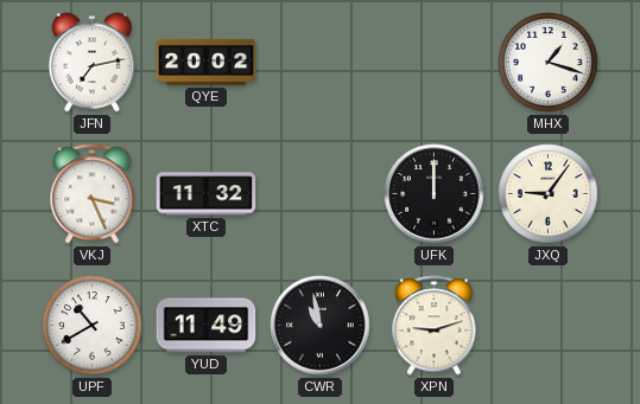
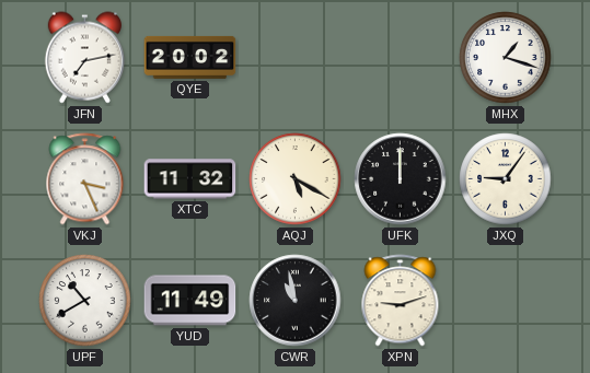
AQJ: none -> 5:20
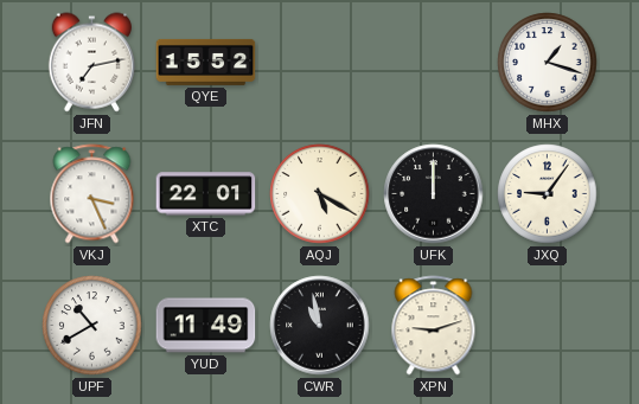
QYE: 20:02 -> 15:52
XTC: 11:32 -> 22:01
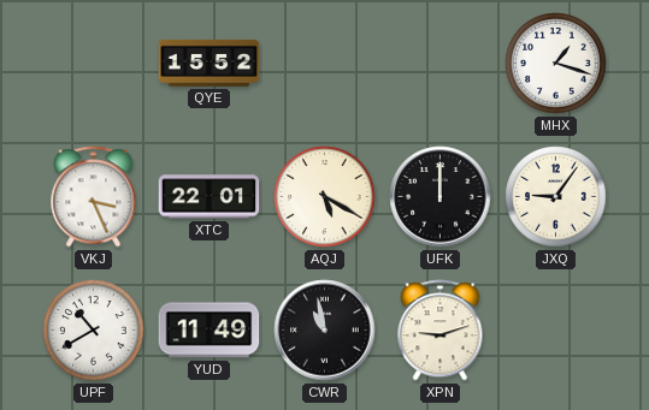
JFN: 7:13 -> none
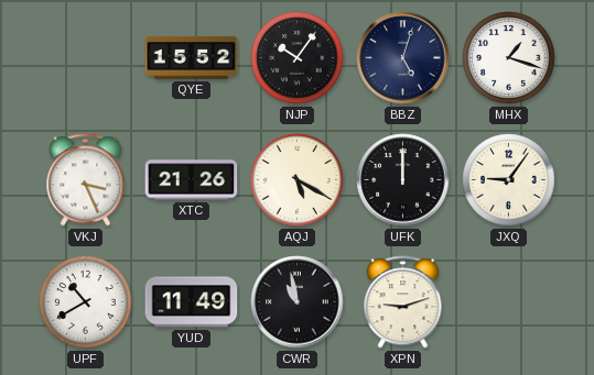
NJP: none -> 10:06
BBZ: none -> 5:03
XTC: 22:01 -> 21:26
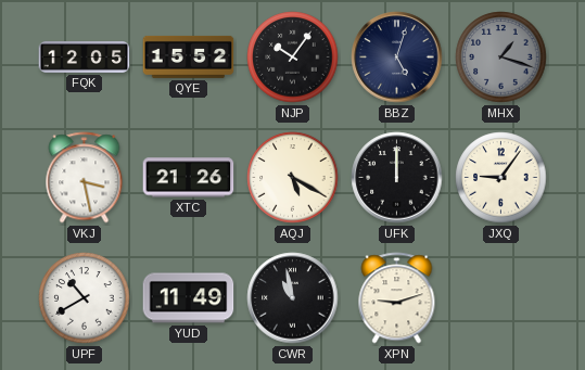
FQK: none -> 12:05
MHX dial: white -> grey
VKJ: 3:26 -> 3:28
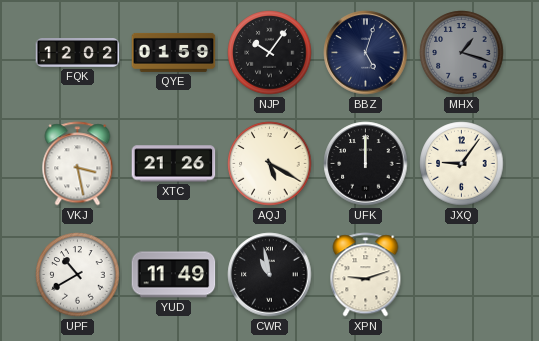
FQK: 12:05 -> 12:02
QYE: 15:52 -> 01:59
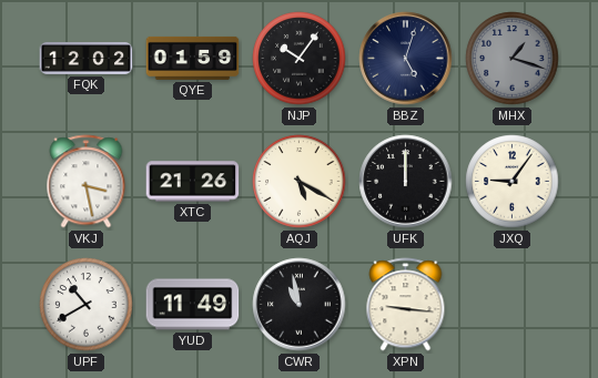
XPN: 9:12 -> 9:16
